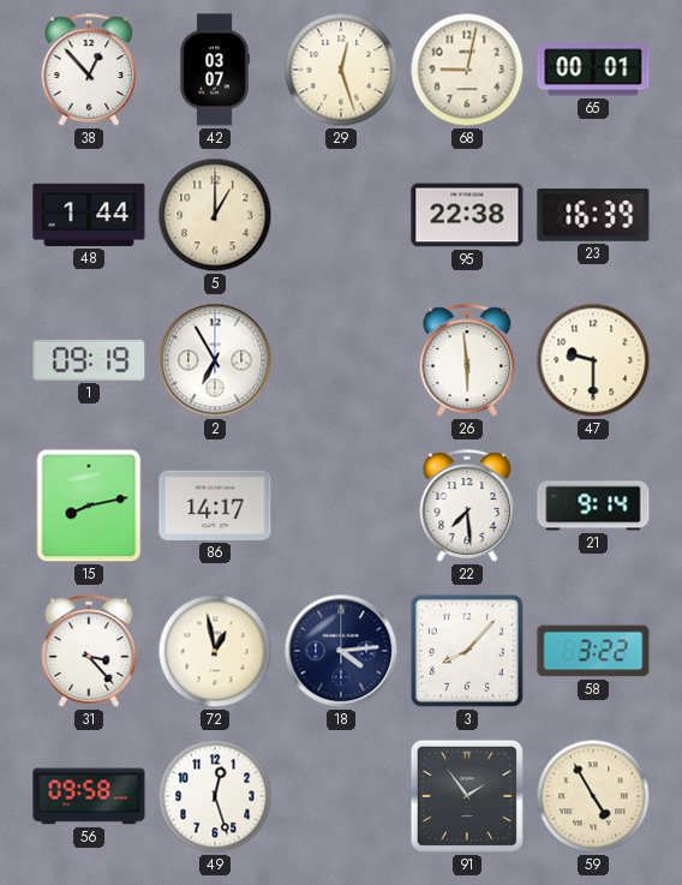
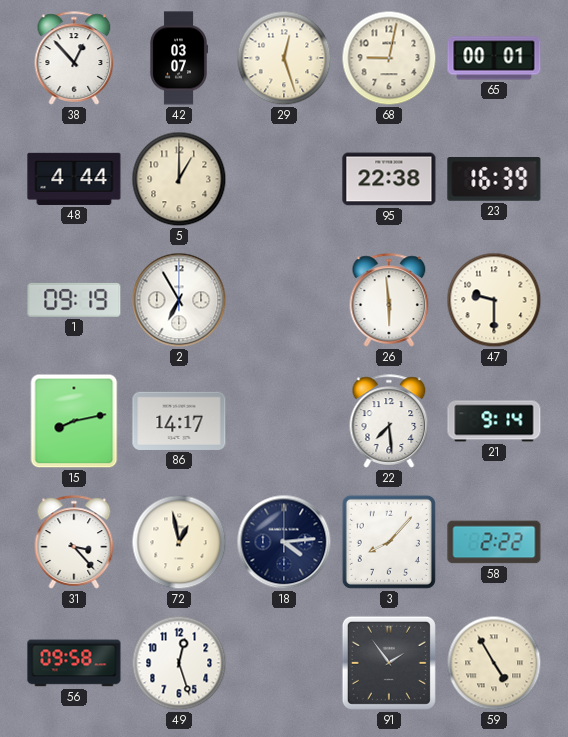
48: 1:44 -> 4:44
58: 3:22 -> 2:22
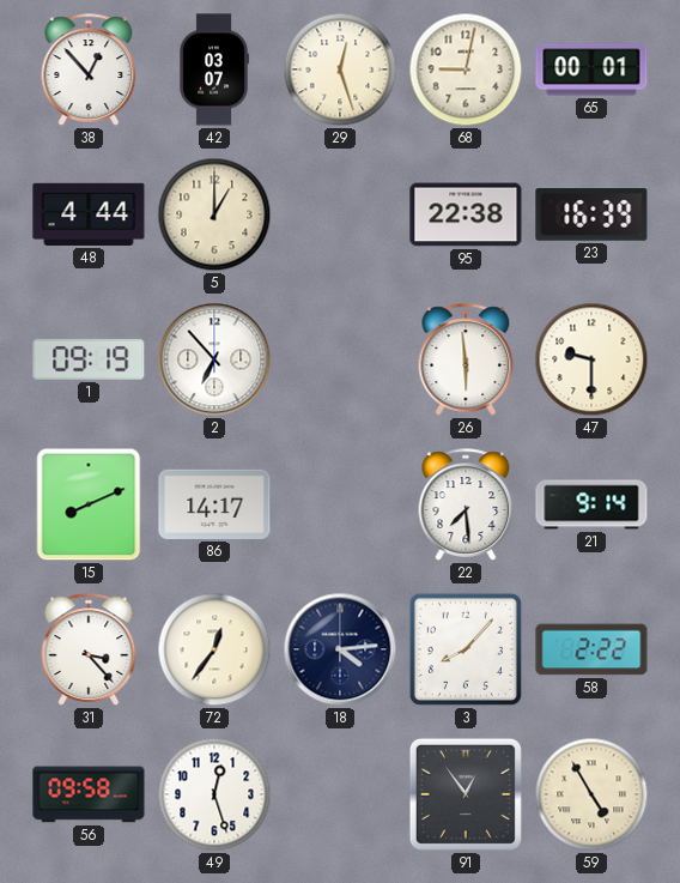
2: 6:55 -> 6:53
15: 8:13 -> 8:11
72: 12:58 -> 12:36
91: 1:54 -> 12:54
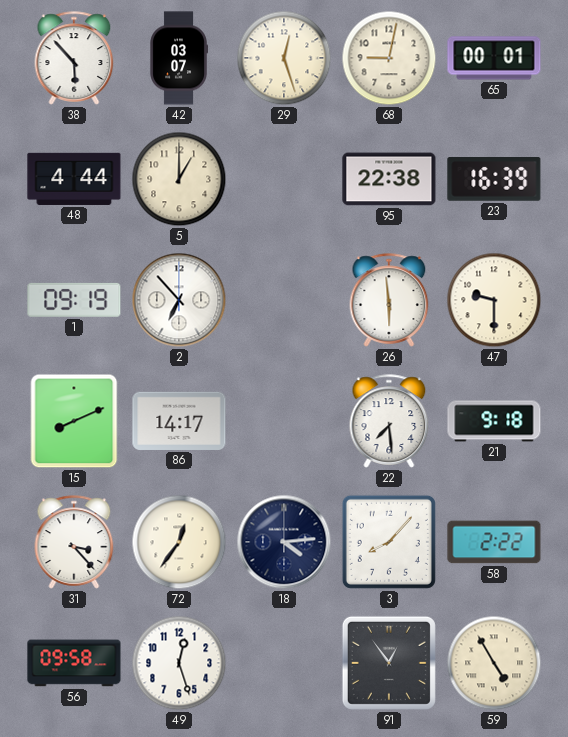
38: 12:53 -> 5:53
21: 9:14 -> 9:18
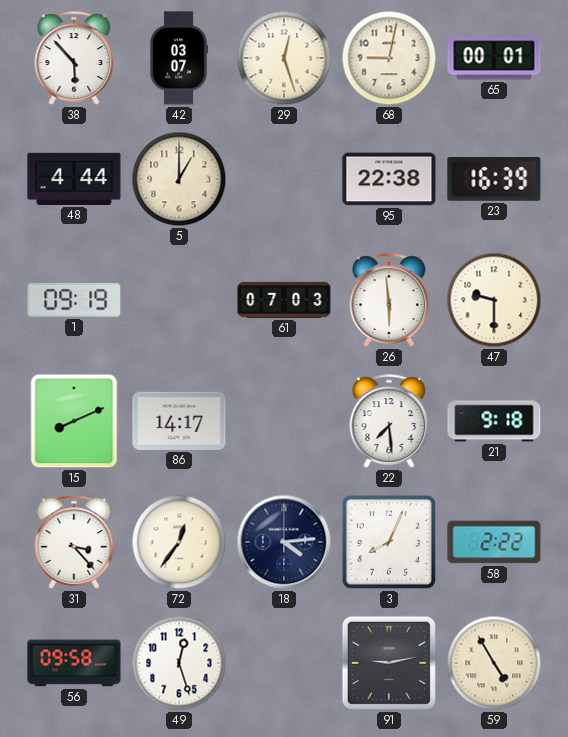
2: 6:53 -> none
61: none -> 07:03
3: 8:07 -> 8:04
91: 12:54 -> 9:13
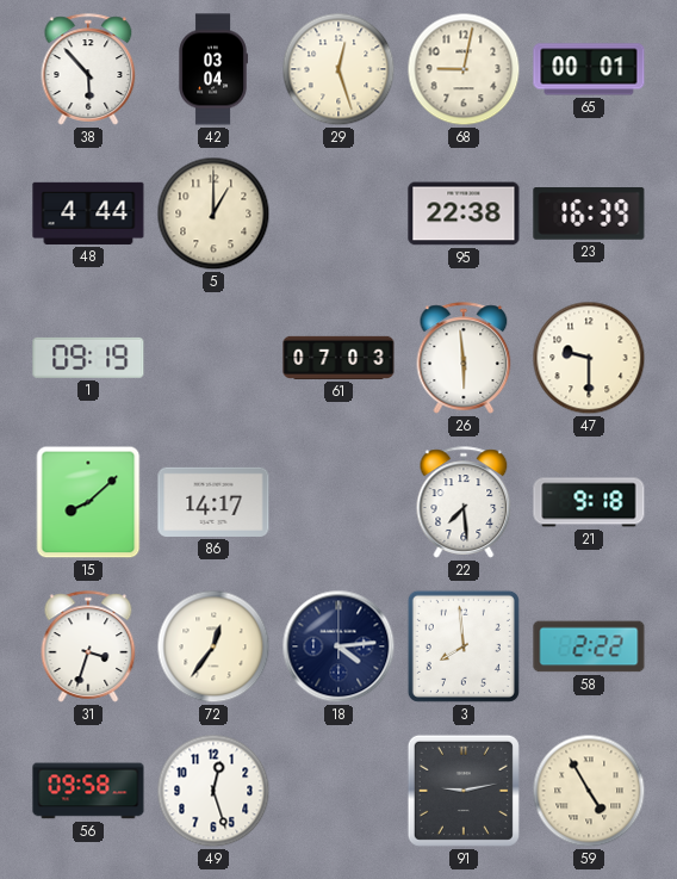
42: 03:07 -> 03:04
15: 8:11 -> 8:08
31: 3:23 -> 3:33
3: 8:04 -> 7:59
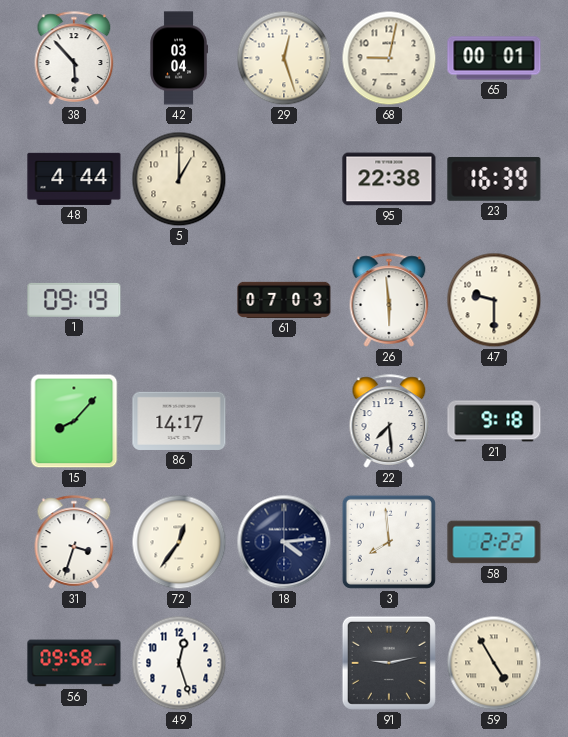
15: 8:08 -> 8:07
